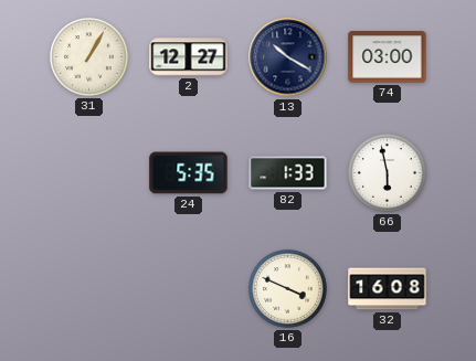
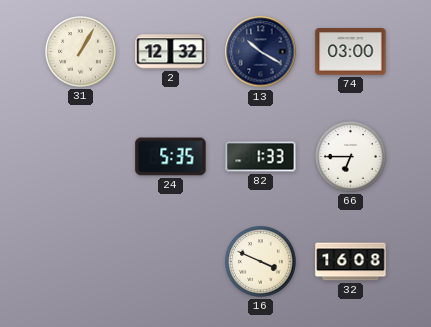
2: 12:27 -> 12:32
66: 5:58 -> 6:45
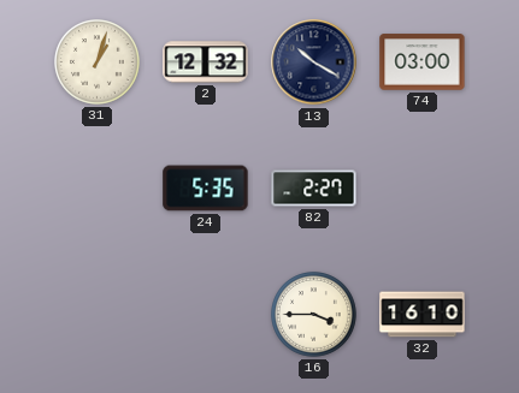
31: 1:05 -> 1:03
82: 1:33 -> 2:27
66: 6:45 -> none
16: 3:49 -> 3:45
32: 16:08 -> 16:10
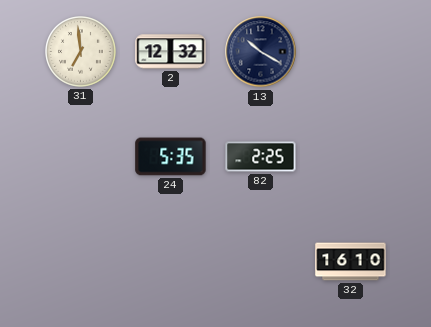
31: 1:03 -> 6:59
74: 03:00 -> none
82: 2:27 -> 2:25
16: 3:45 -> none
